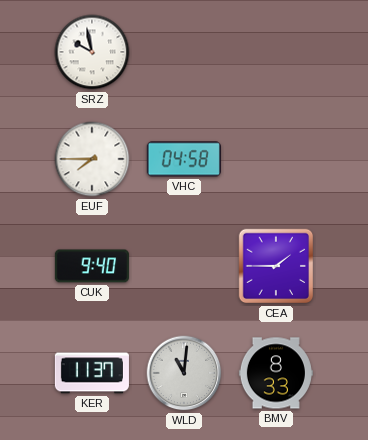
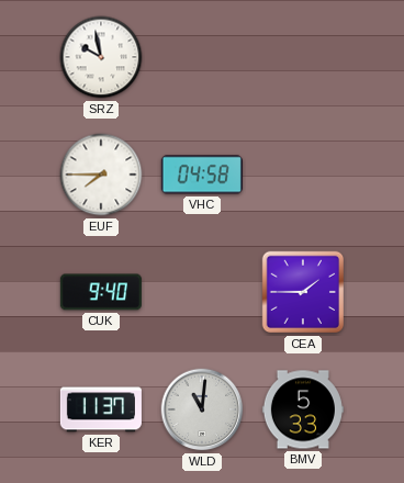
BMV: 8:33 -> 5:33
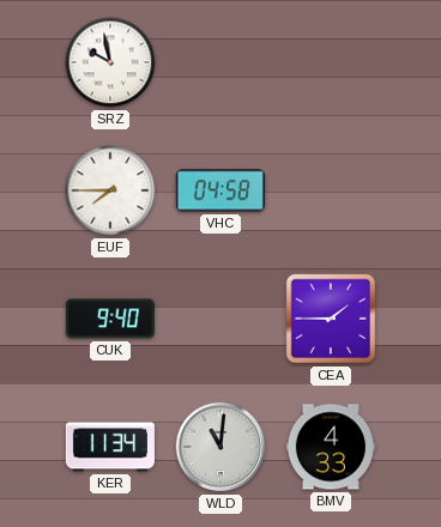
KER: 11:37 -> 11:34
BMV: 5:33 -> 4:33
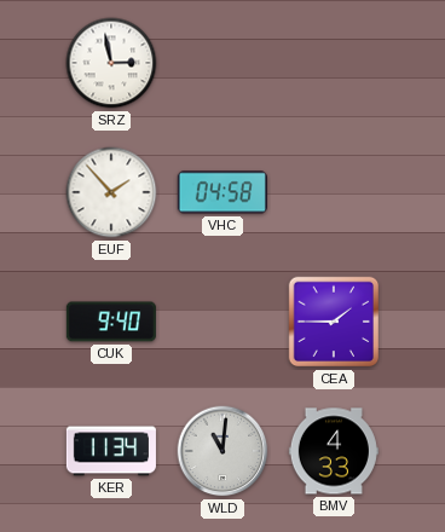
SRZ: 9:58 -> 2:58
EUF: 7:45 -> 1:53
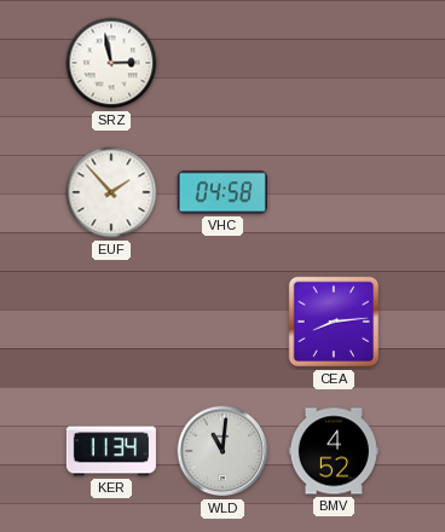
CUK: 9:40 -> none
CEA: 1:45 -> 8:14
BMV: 4:33 -> 4:52
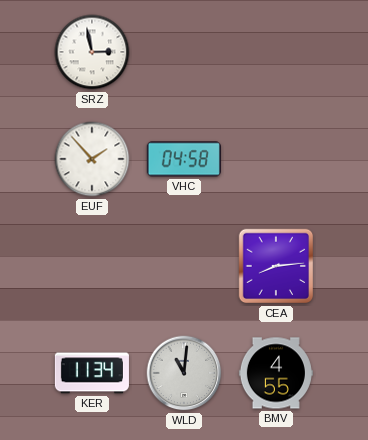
BMV: 4:52 -> 4:55
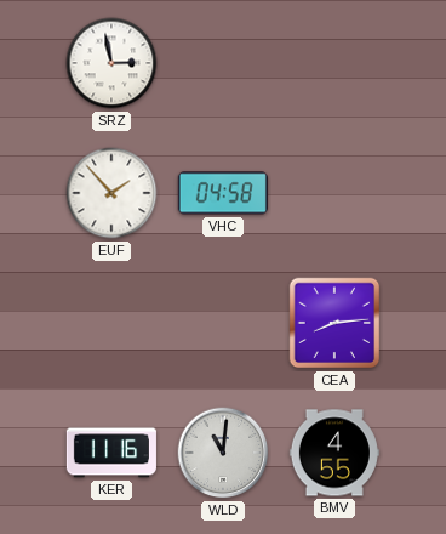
KER: 11:34 -> 11:16
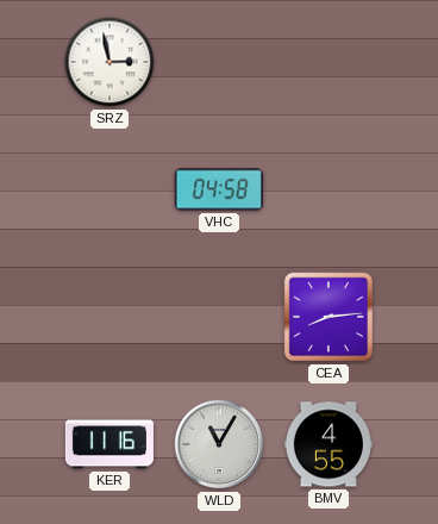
EUF: 1:53 -> none
WLD: 11:01 -> 11:05
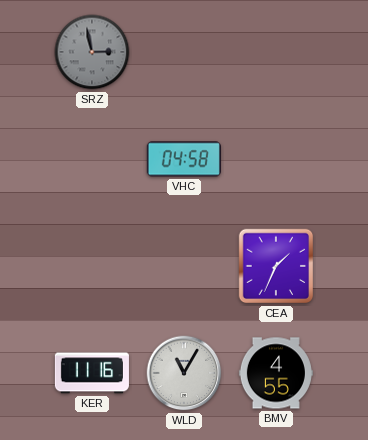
SRZ dial: white -> grey
CEA: 8:14 -> 1:34
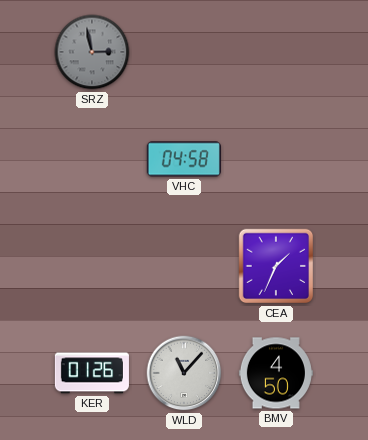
KER: 11:16 -> 01:26
WLD: 11:05 -> 11:07
BMV: 4:55 -> 4:50
